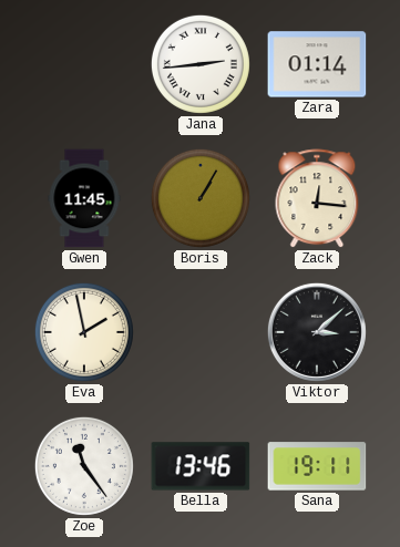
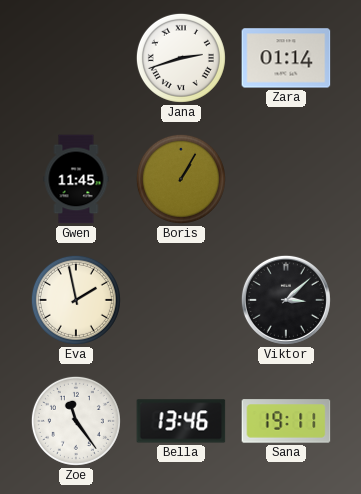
Jana: 2:44 -> 2:42
Zack: 12:16 -> none
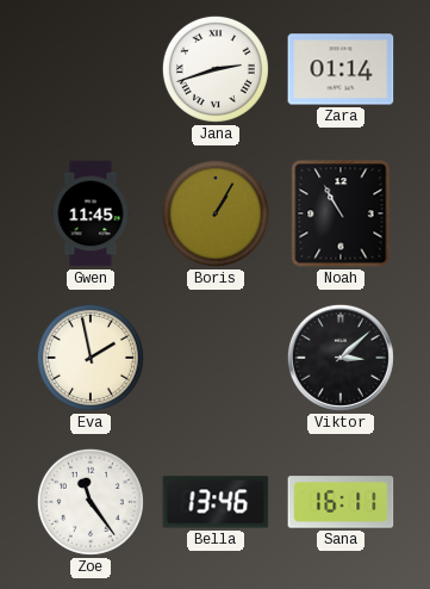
Noah: none -> 10:55
Sana: 19:11 -> 16:11
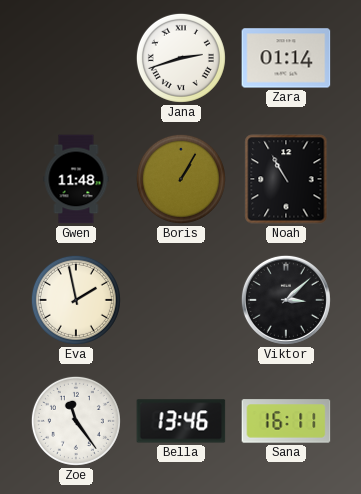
Gwen: 11:45 -> 11:48
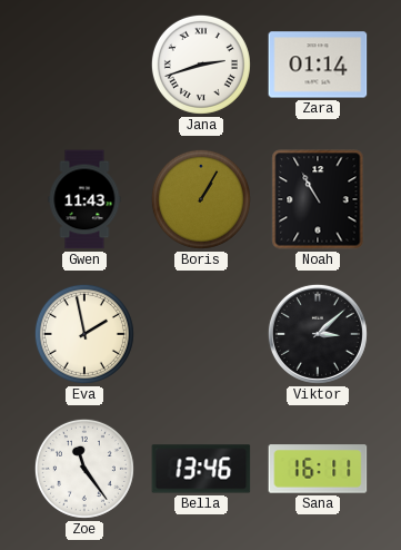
Gwen: 11:48 -> 11:43
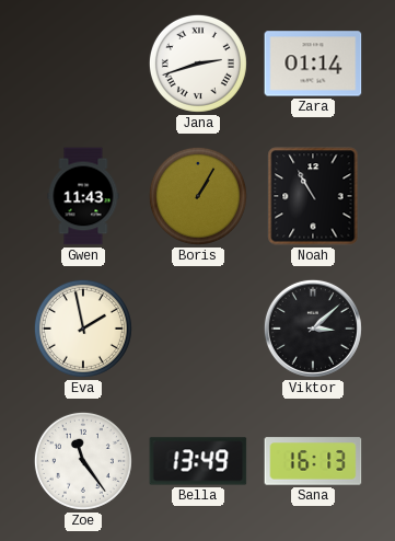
Bella: 13:46 -> 13:49
Sana: 16:11 -> 16:13
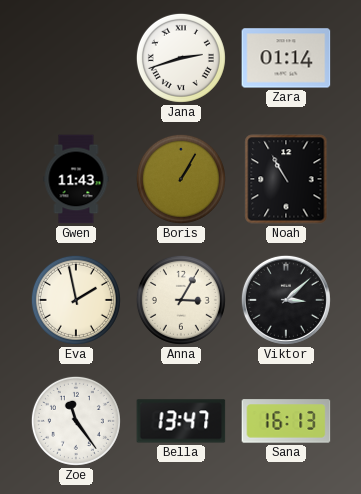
Anna: none -> 3:05
Bella: 13:49 -> 13:47
